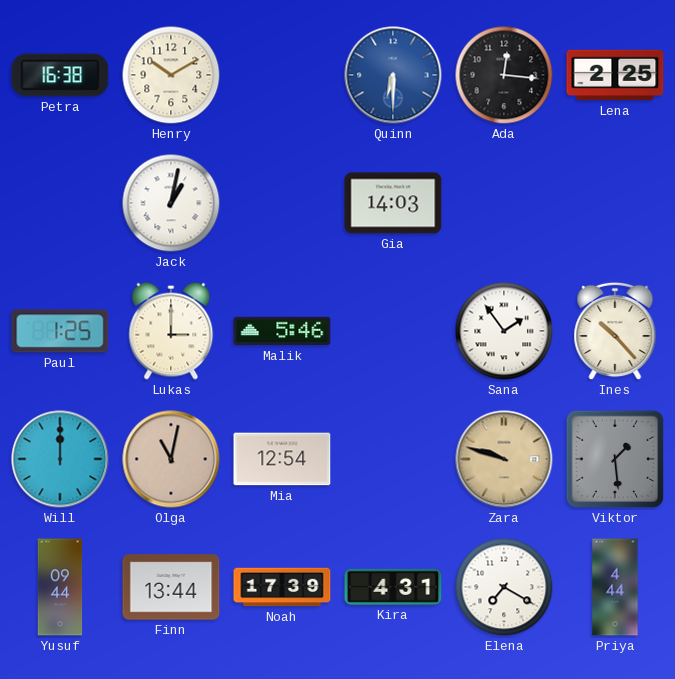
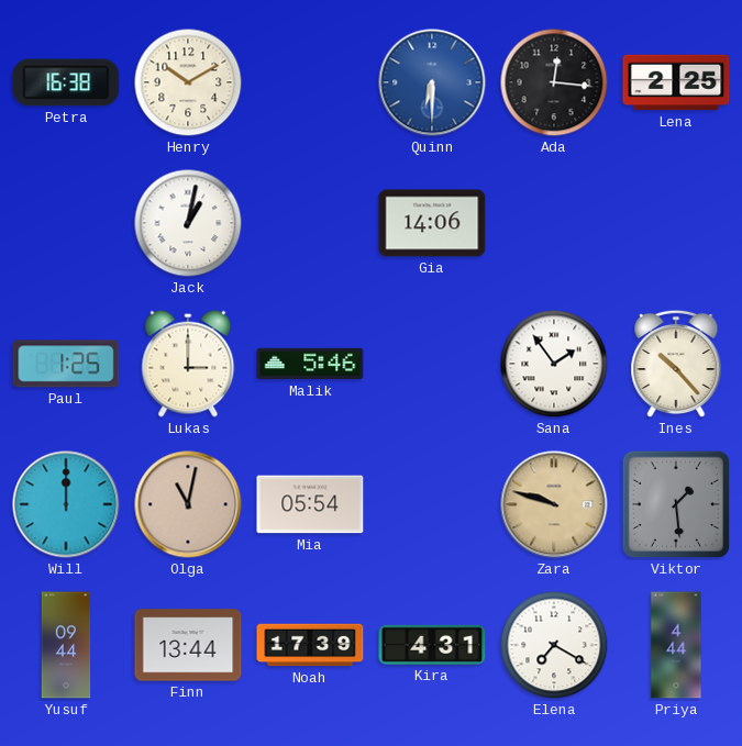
Gia: 14:03 -> 14:06
Mia: 12:54 -> 05:54
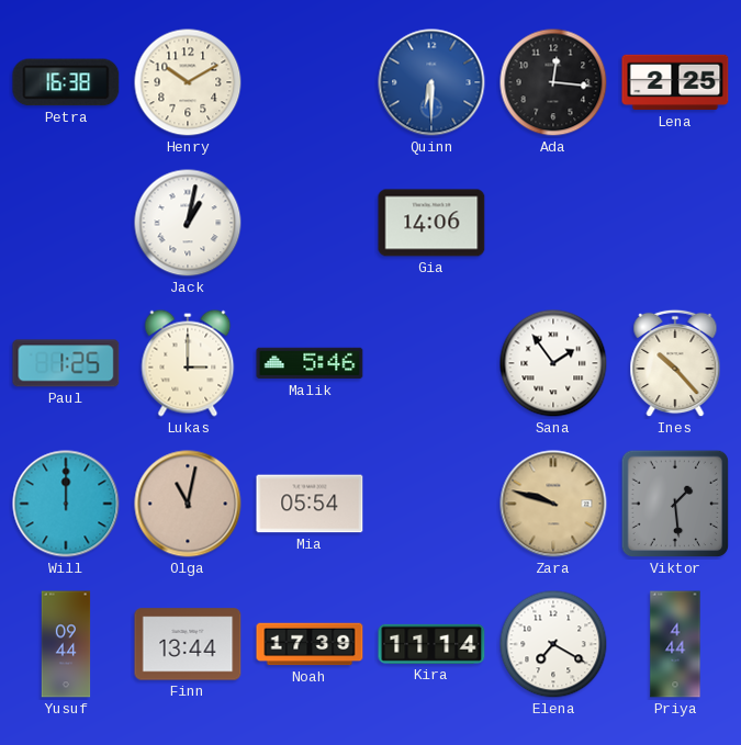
Kira: 4:31 -> 11:14
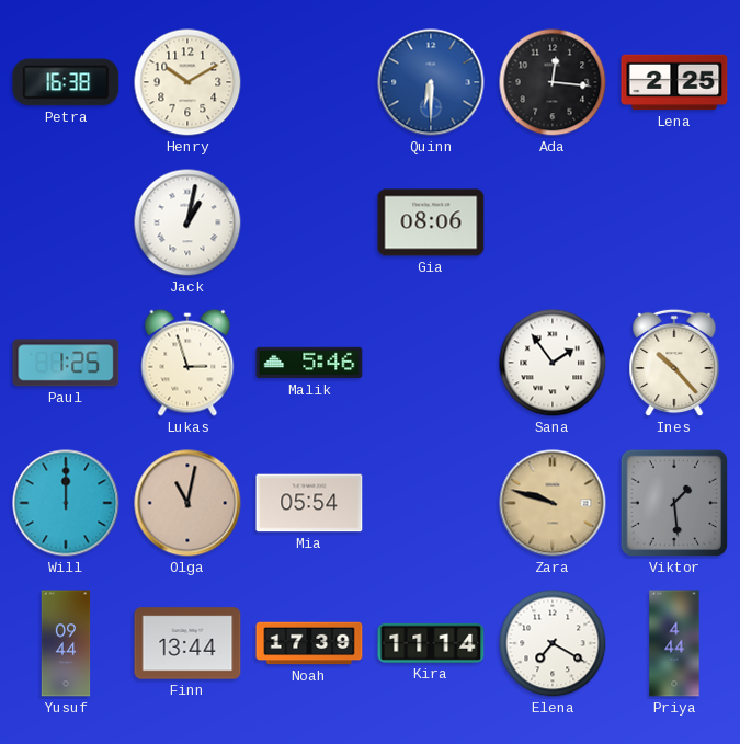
Gia: 14:06 -> 08:06
Lukas: 3:00 -> 2:57
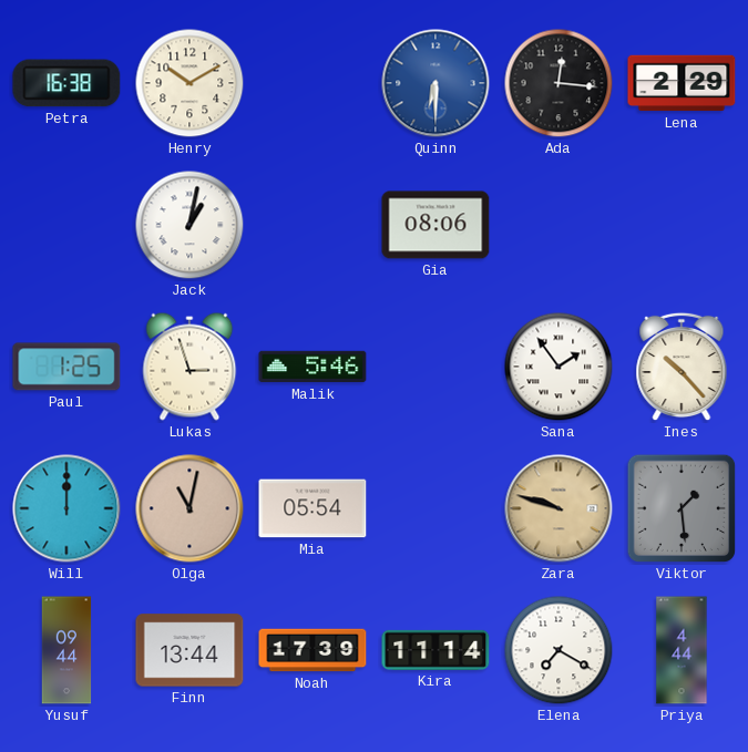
Lena: 2:25 -> 2:29
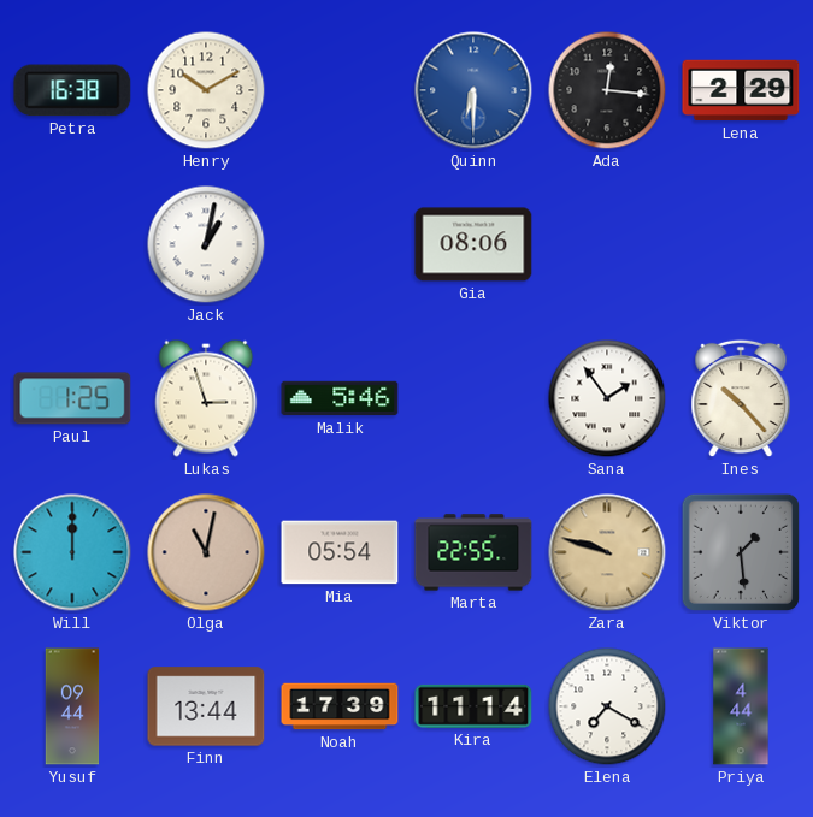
Marta: none -> 22:55
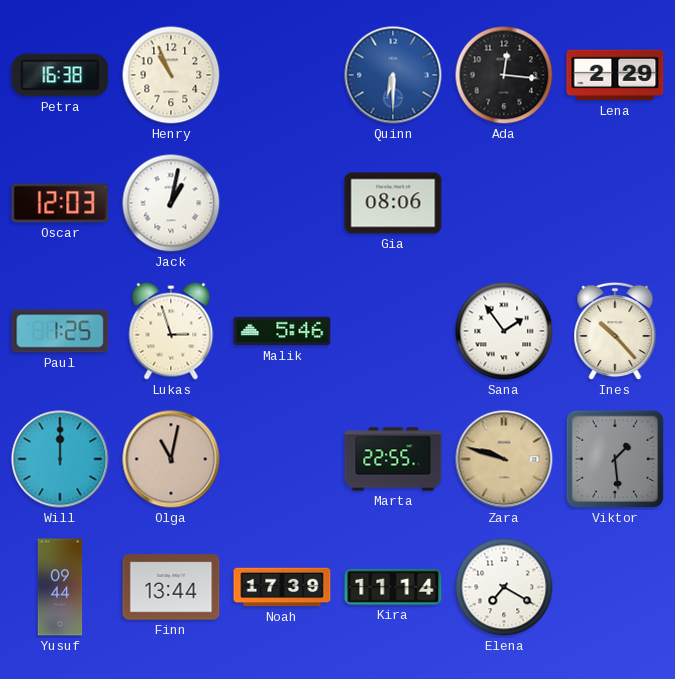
Henry: 10:10 -> 10:56
Oscar: none -> 12:03
Mia: 05:54 -> none
Priya: 4:44 -> none
